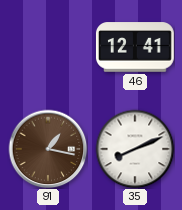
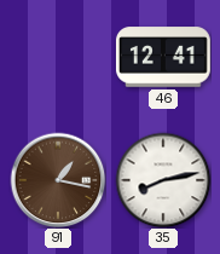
35: 8:11 -> 8:13
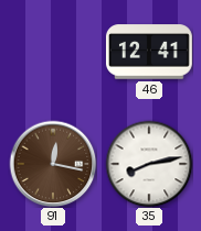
91: 1:17 -> 12:17
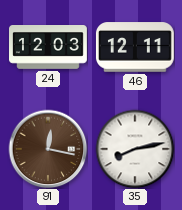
24: none -> 12:03
46: 12:41 -> 12:11
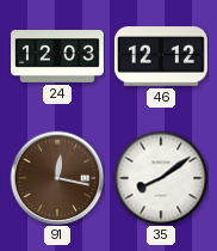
46: 12:11 -> 12:12
35: 8:13 -> 8:09
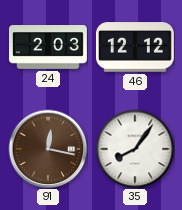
24: 12:03 -> 2:03
35: 8:09 -> 8:06
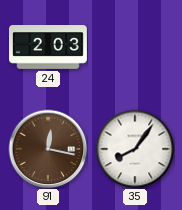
46: 12:12 -> none
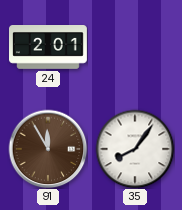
24: 2:03 -> 2:01
91: 12:17 -> 11:55
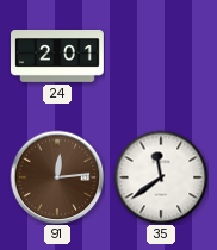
91: 11:55 -> 12:14
35: 8:06 -> 11:39
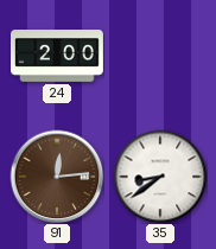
24: 2:01 -> 2:00
35: 11:39 -> 8:39
